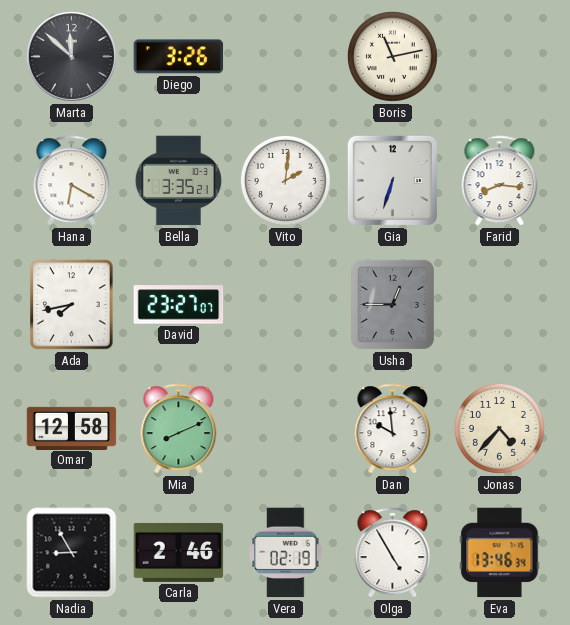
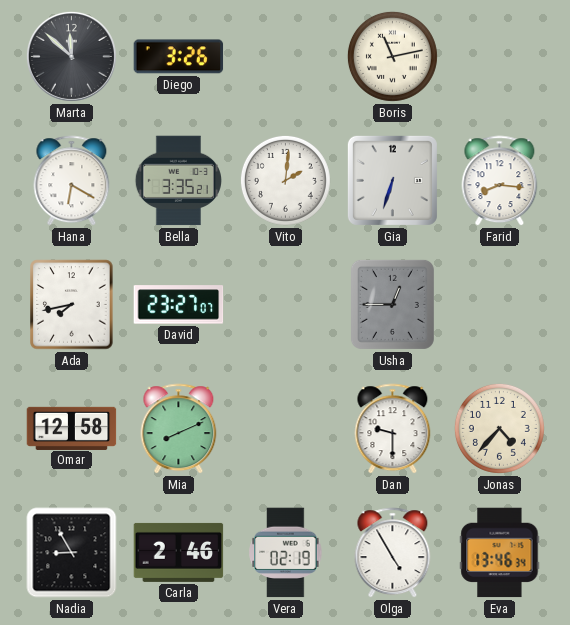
Dan: 9:59 -> 9:30
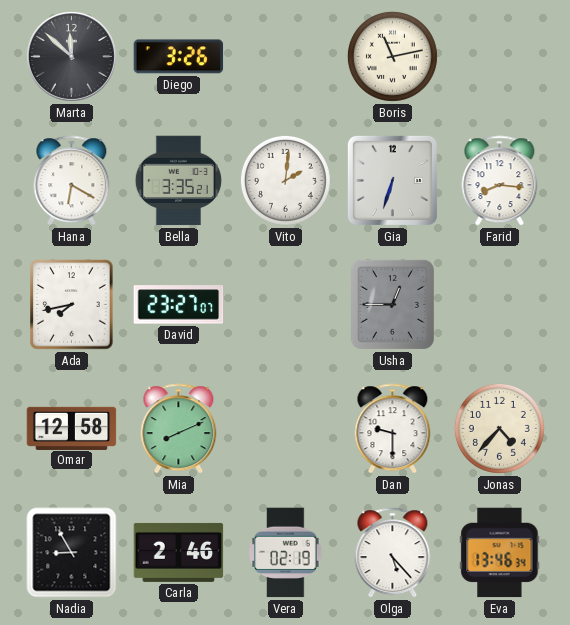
Olga: 4:55 -> 5:23
